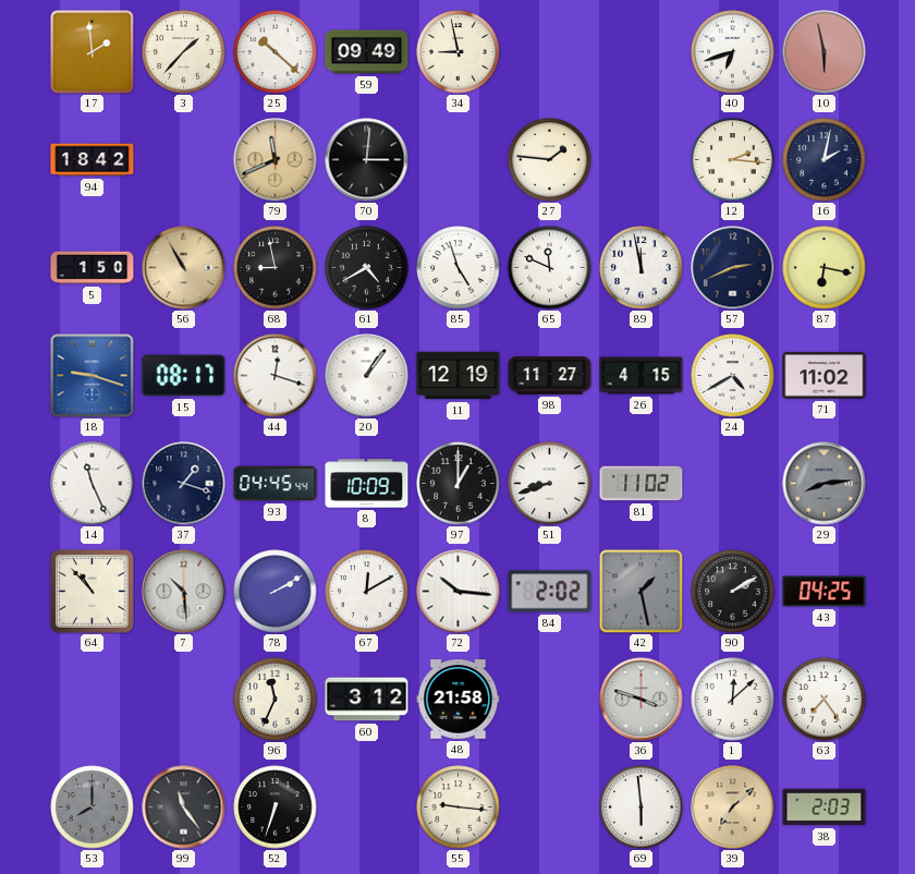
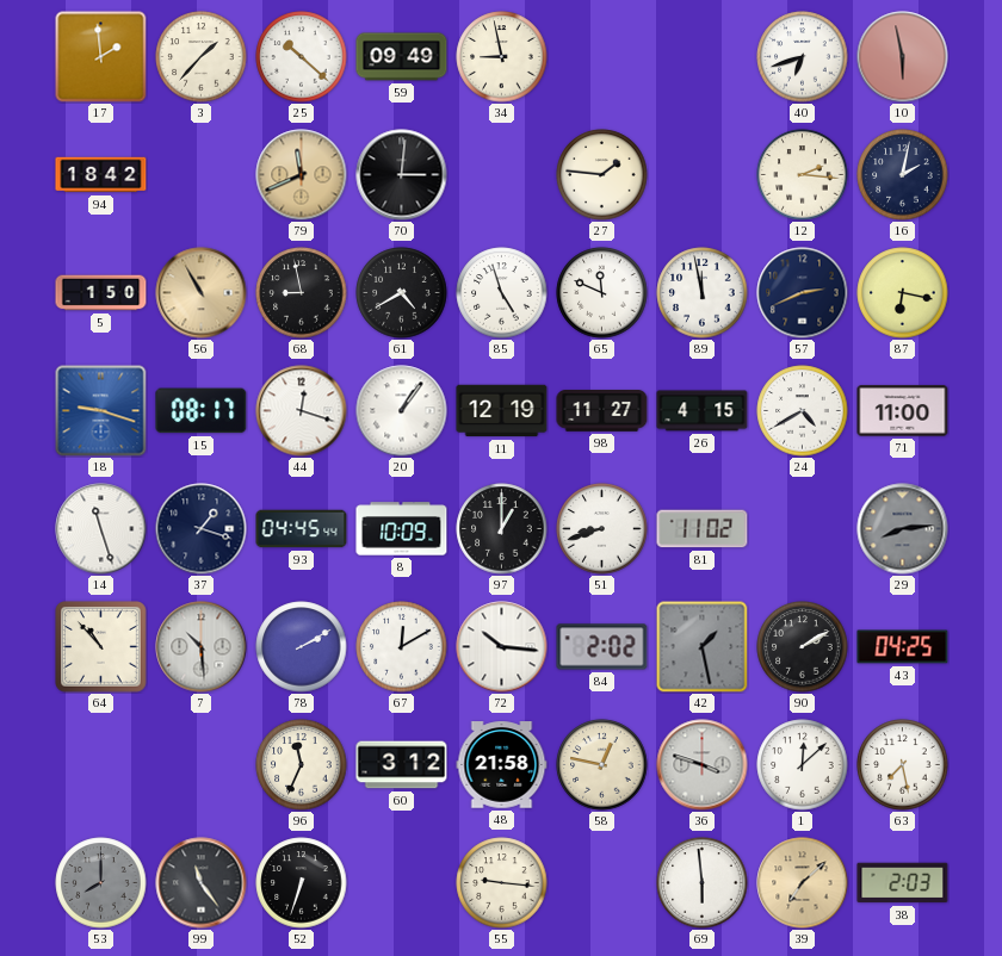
71: 11:02 -> 11:00
14: 11:26 -> 11:27
58: none -> 12:47
63: 7:24 -> 7:28
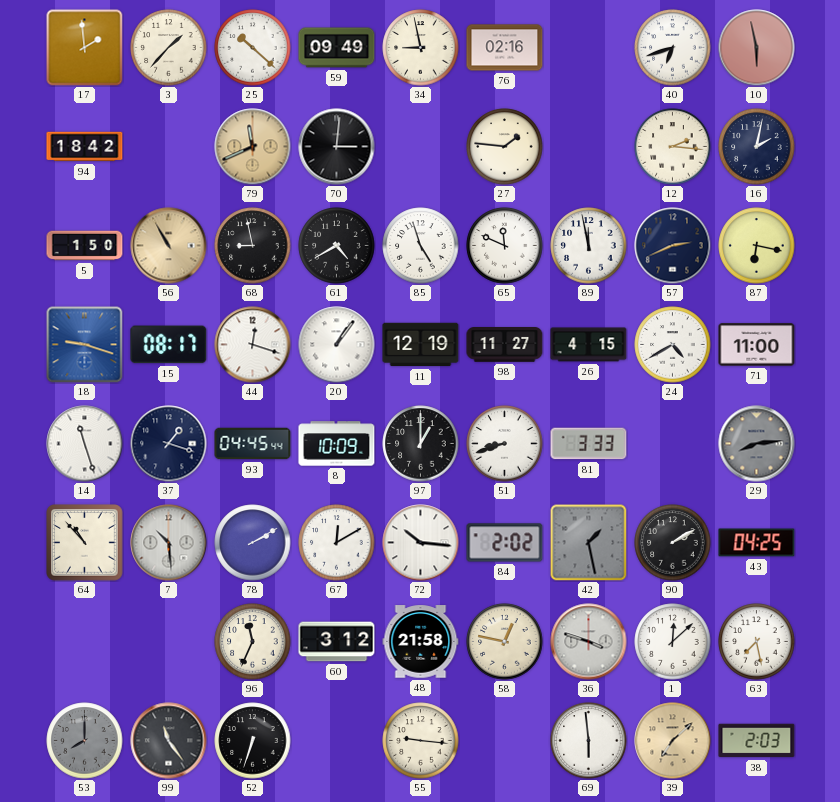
76: none -> 02:16
81: 11:02 -> 3:33
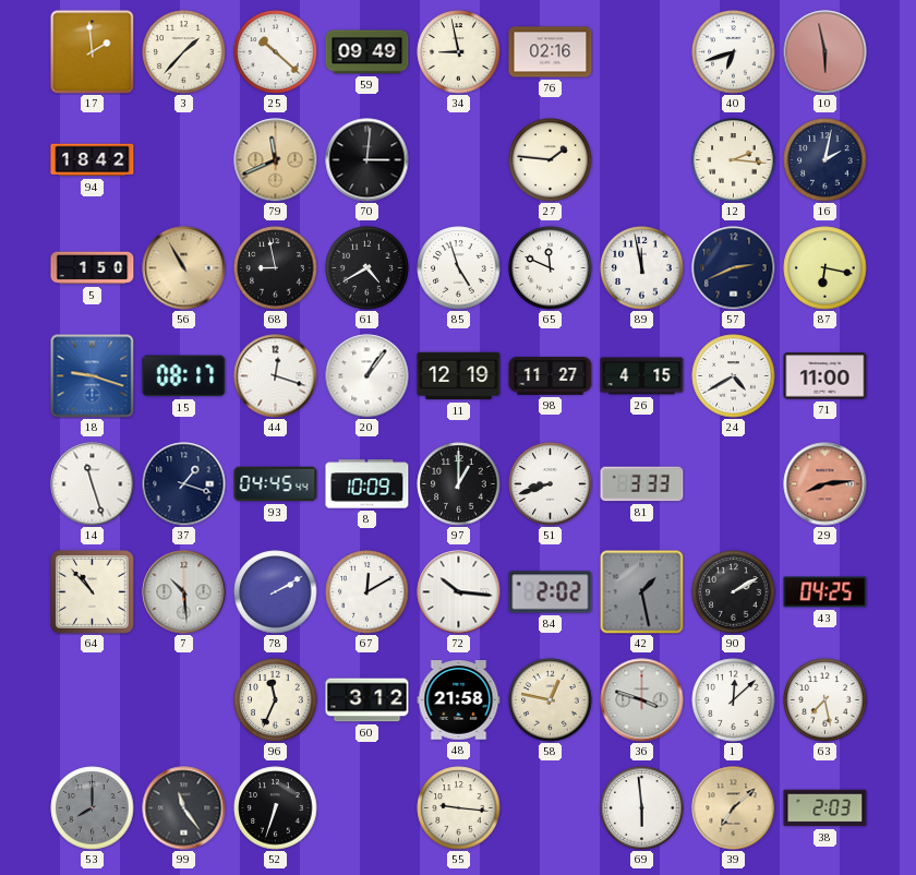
29 dial: grey -> salmon
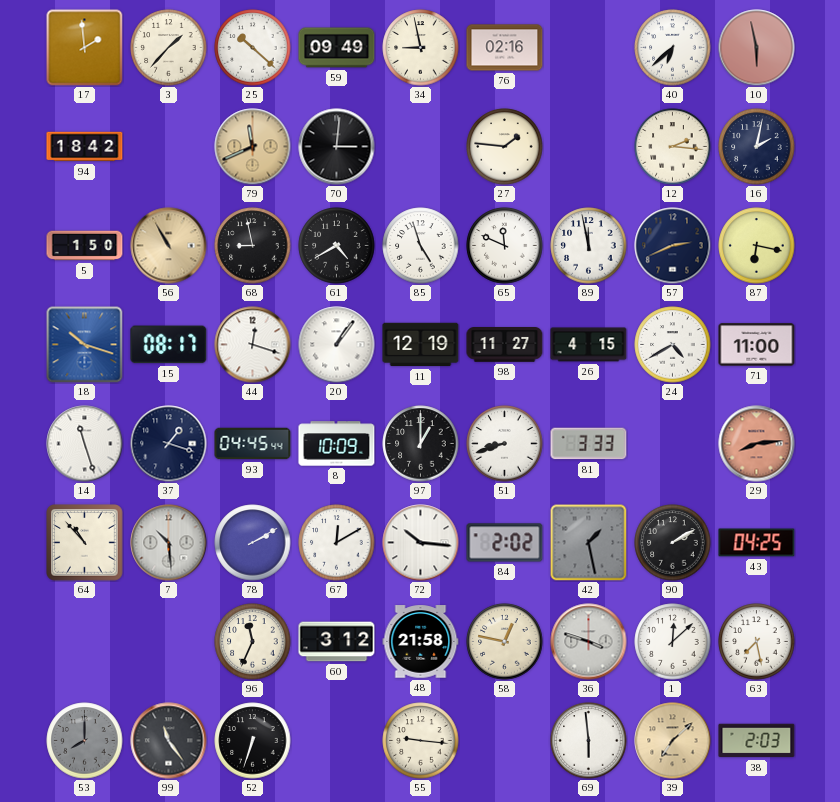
40: 6:42 -> 6:38
18: 9:18 -> 10:18
